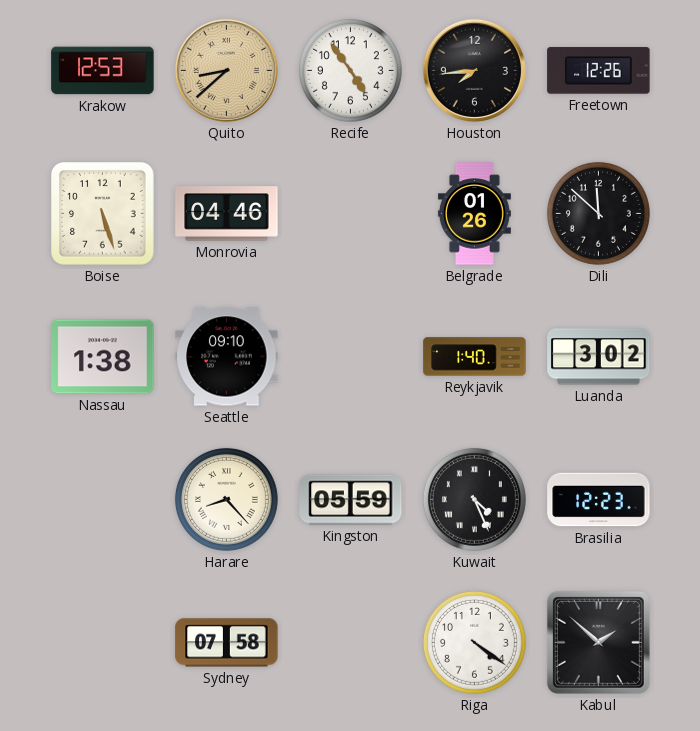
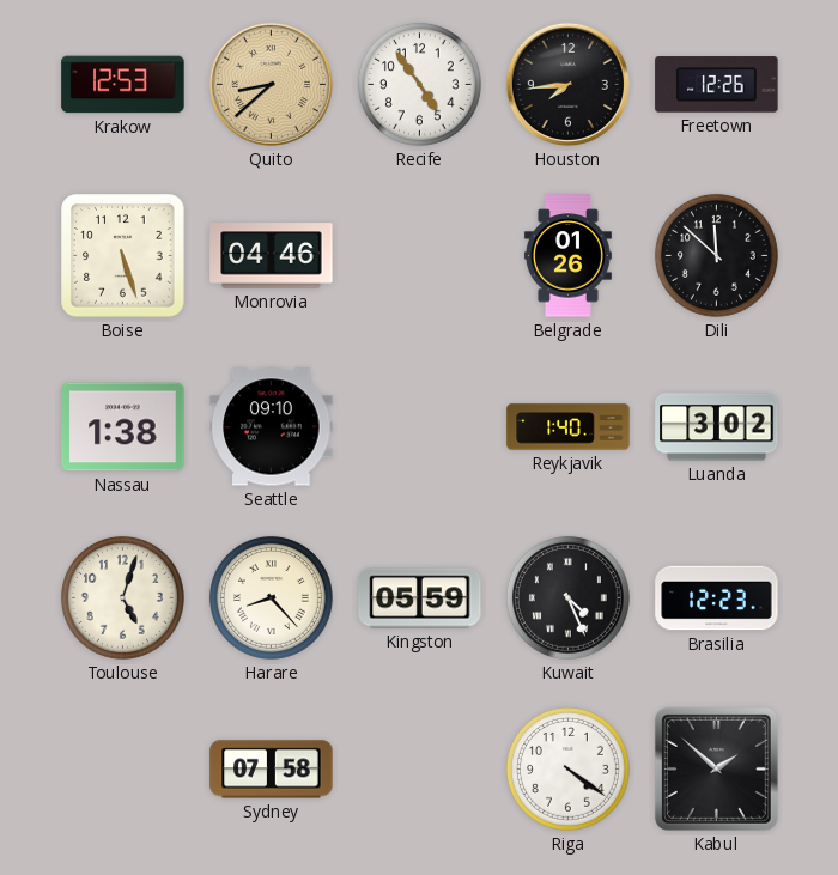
Toulouse: none -> 5:03
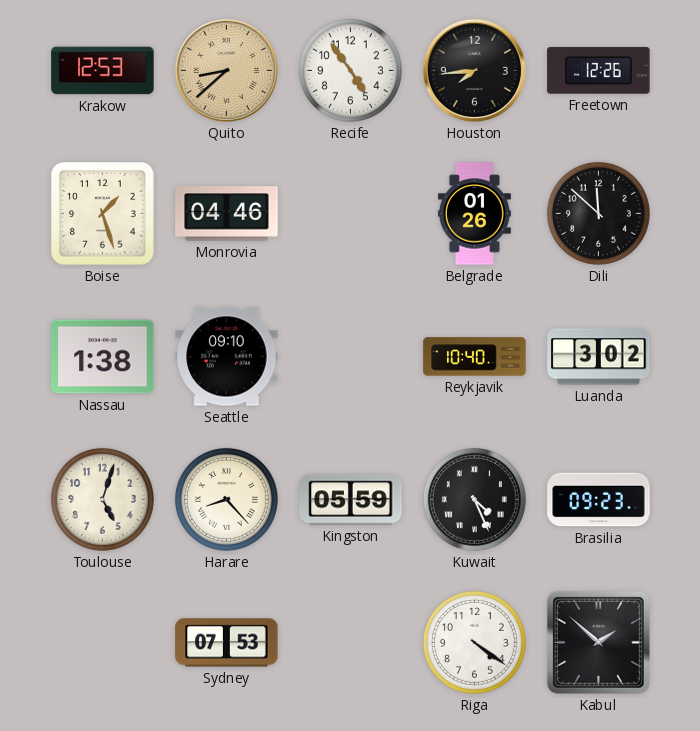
Boise: 5:27 -> 1:27
Reykjavik: 1:40 -> 10:40
Brasilia: 12:23 -> 09:23
Sydney: 07:58 -> 07:53
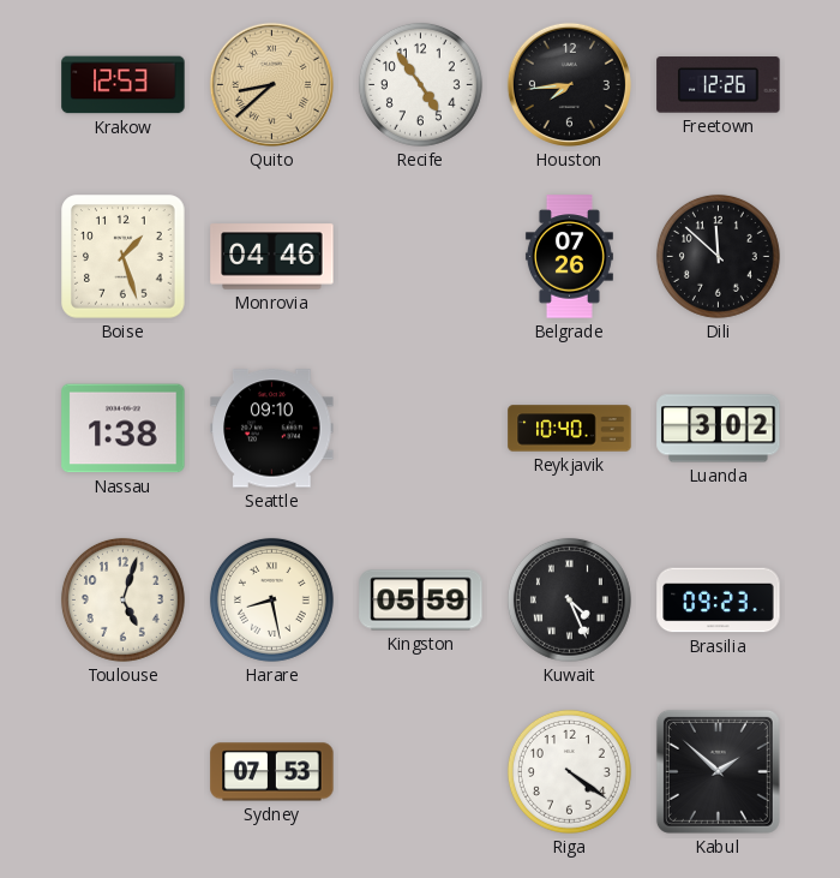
Belgrade: 01:26 -> 07:26
Harare: 8:23 -> 8:28
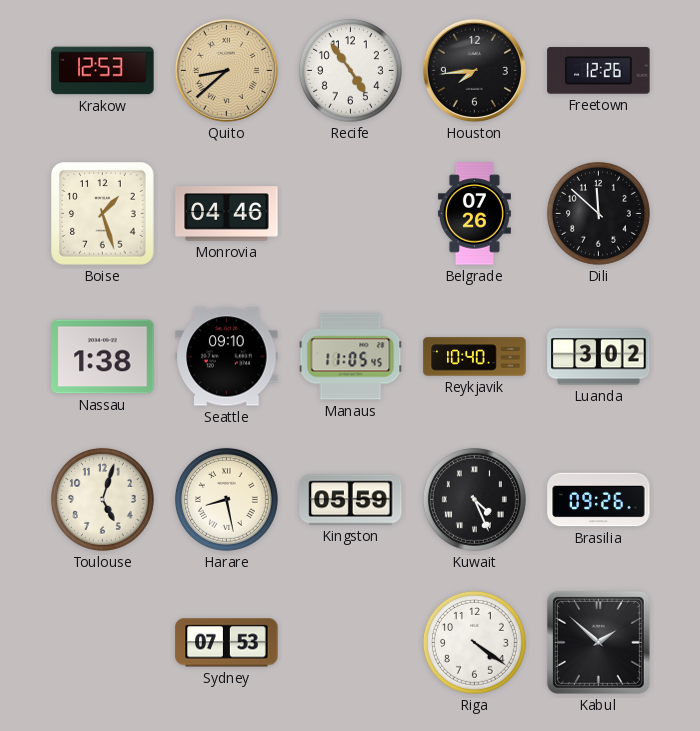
Manaus: none -> 11:05
Brasilia: 09:23 -> 09:26
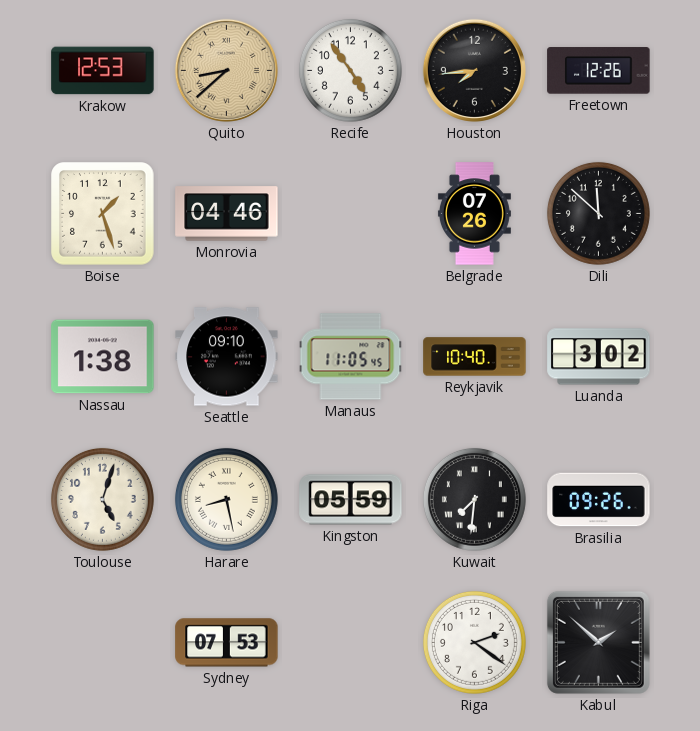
Kuwait: 4:26 -> 7:31
Riga: 4:21 -> 2:21
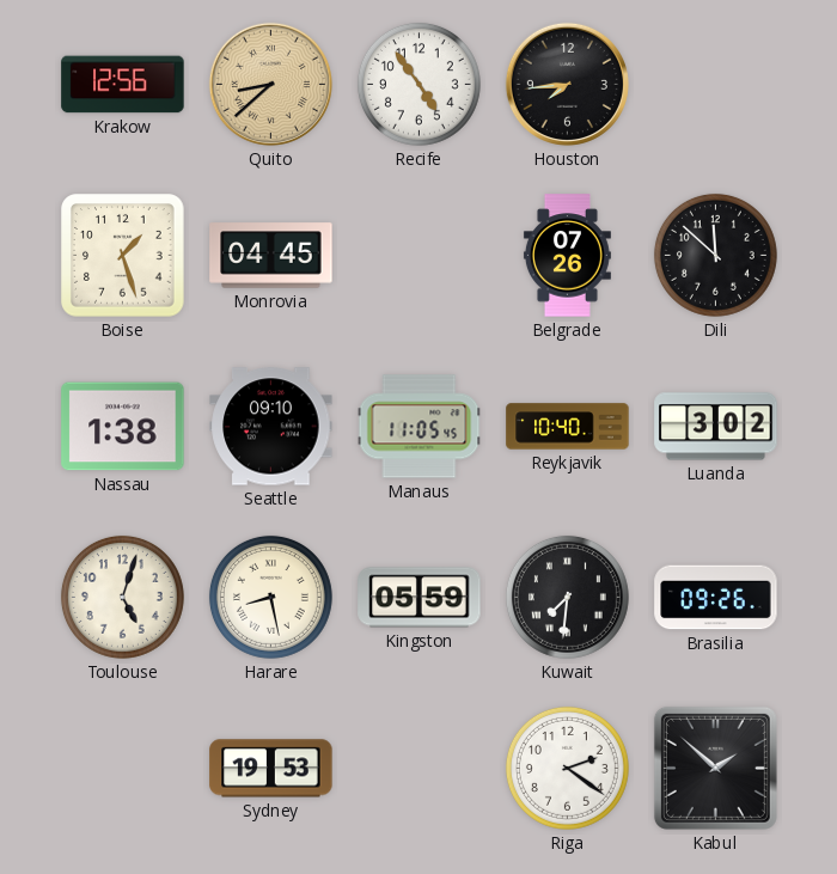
Krakow: 12:53 -> 12:56
Freetown: 12:26 -> none
Monrovia: 04:46 -> 04:45
Sydney: 07:53 -> 19:53
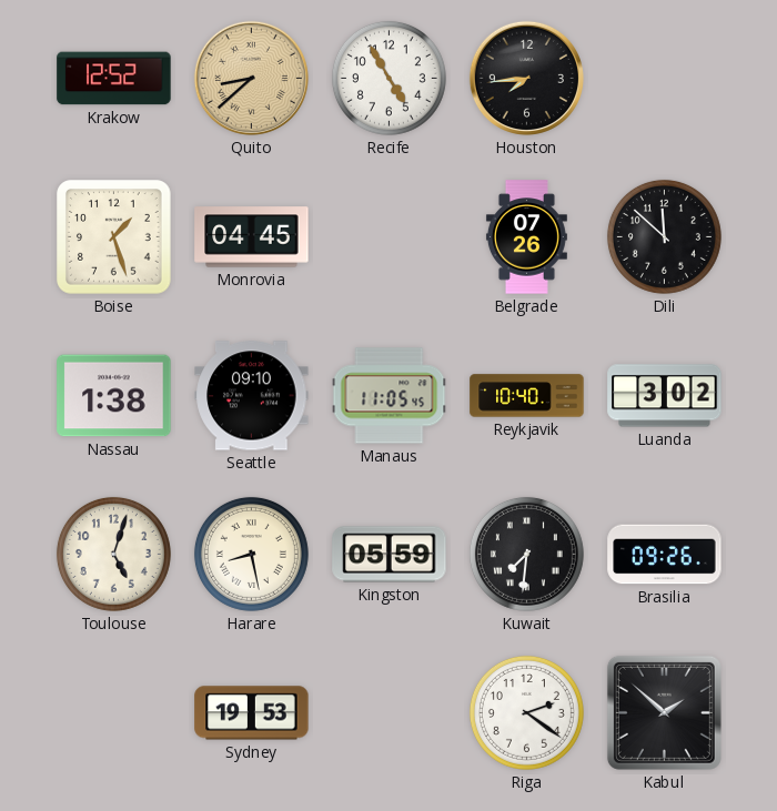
Krakow: 12:56 -> 12:52
Recife: 4:54 -> 4:55
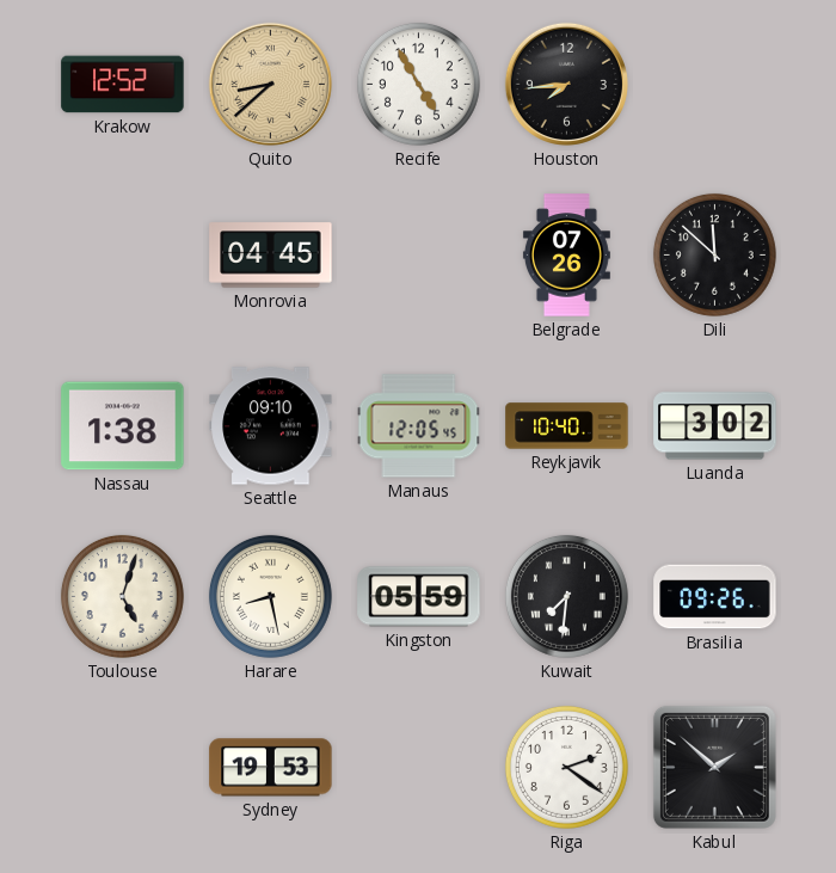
Boise: 1:27 -> none
Manaus: 11:05 -> 12:05
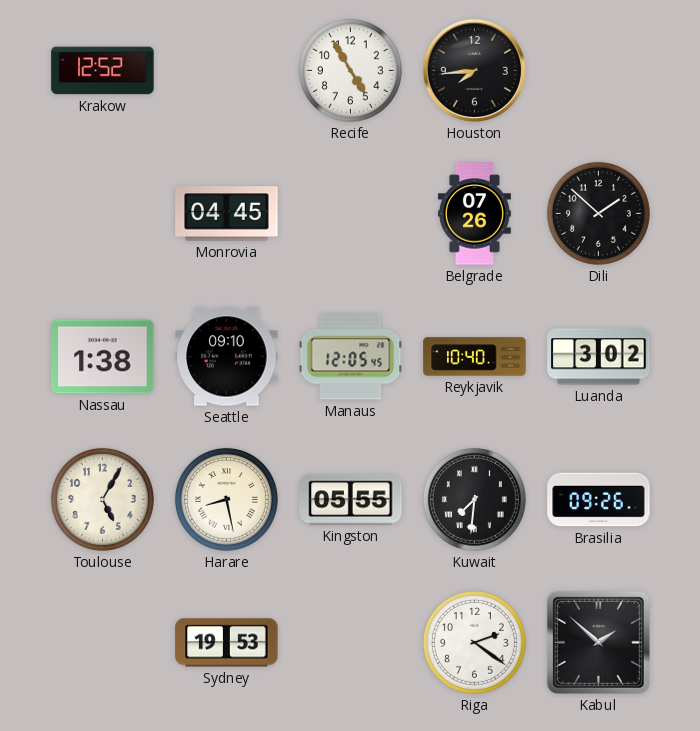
Quito: 8:38 -> none
Dili: 11:52 -> 1:52
Toulouse: 5:03 -> 5:05
Kingston: 05:59 -> 05:55
